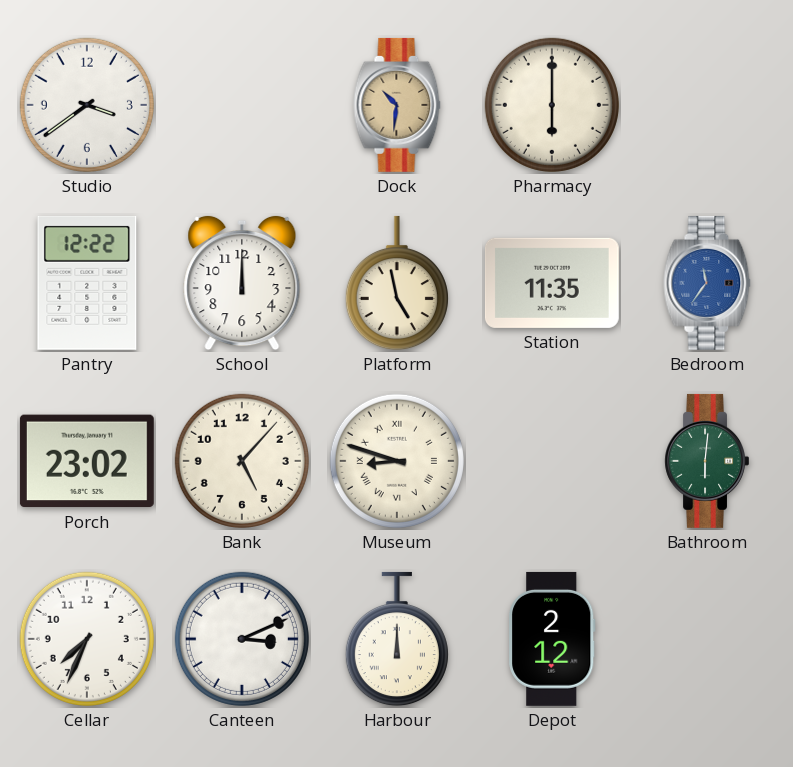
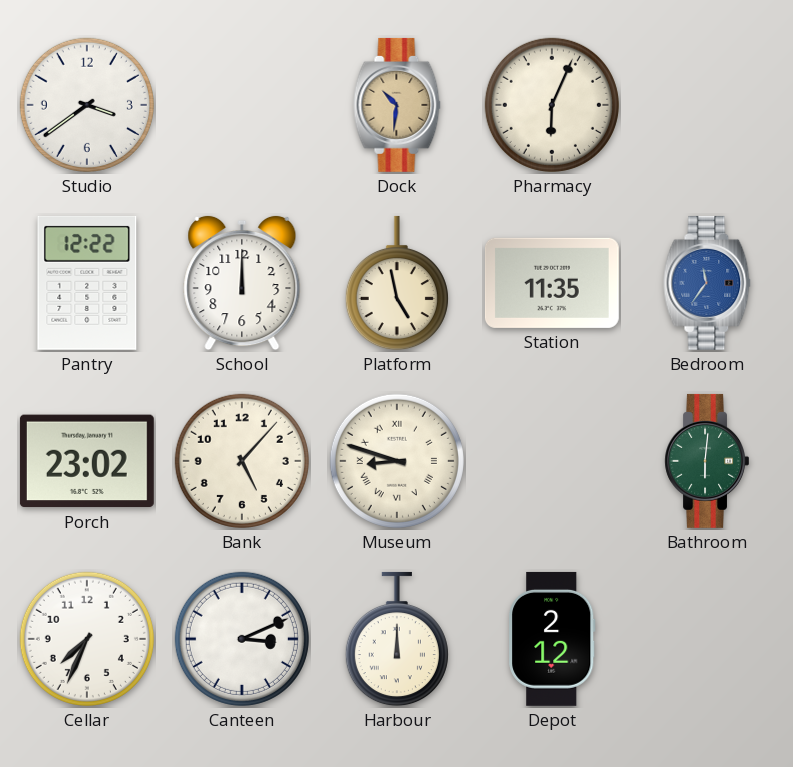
Pharmacy: 6:00 -> 6:04
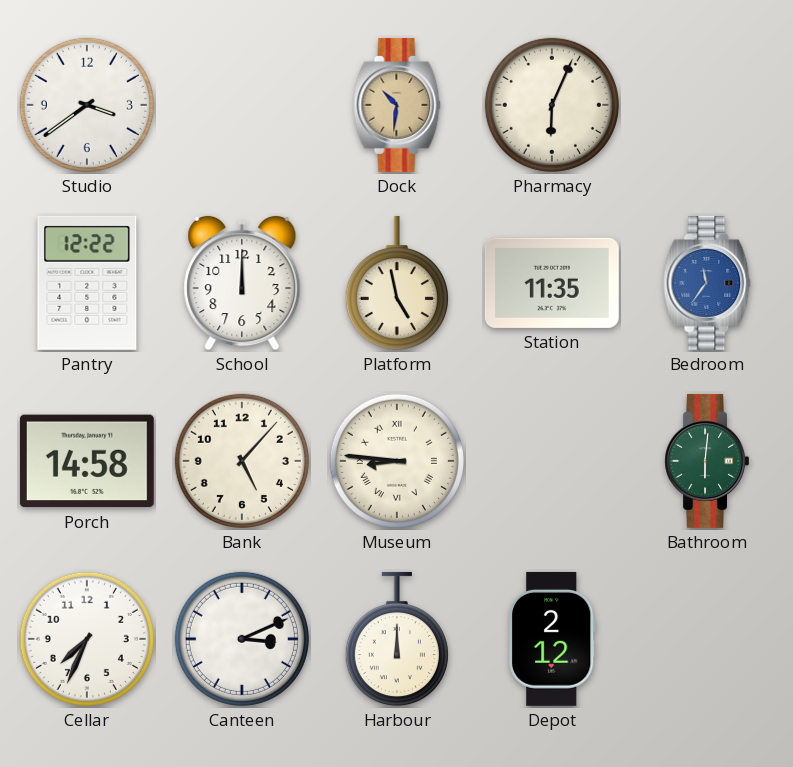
Porch: 23:02 -> 14:58
Museum: 8:48 -> 8:46
